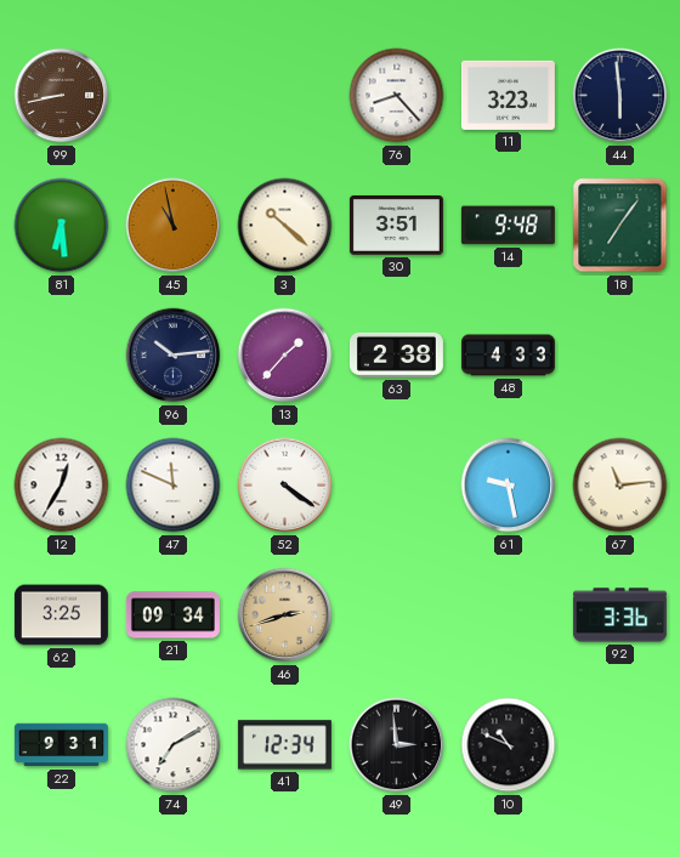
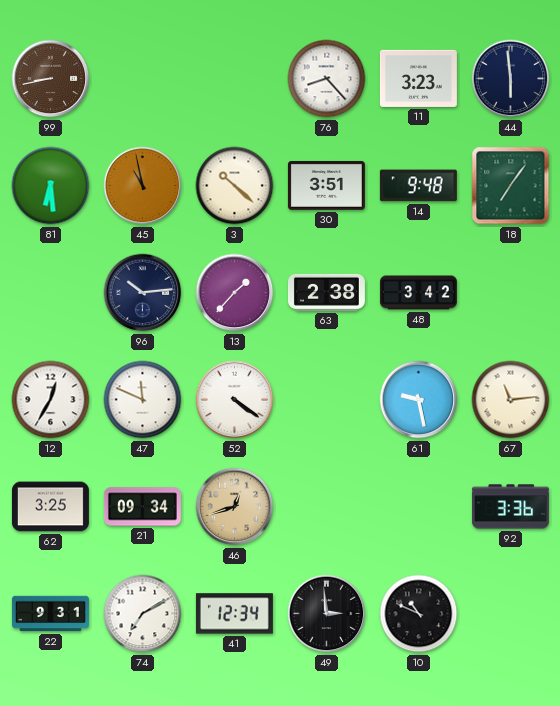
48: 4:33 -> 3:42
46: 2:42 -> 12:42
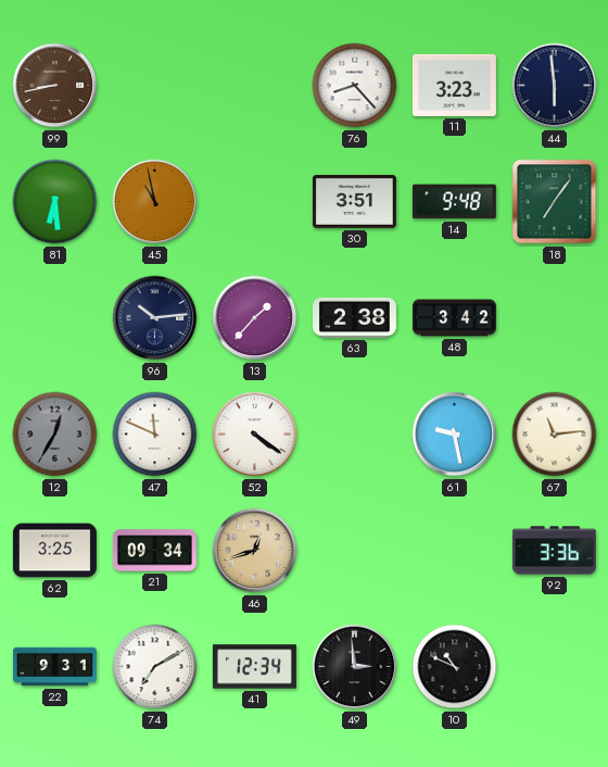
3: 10:22 -> none
12 dial: white -> grey
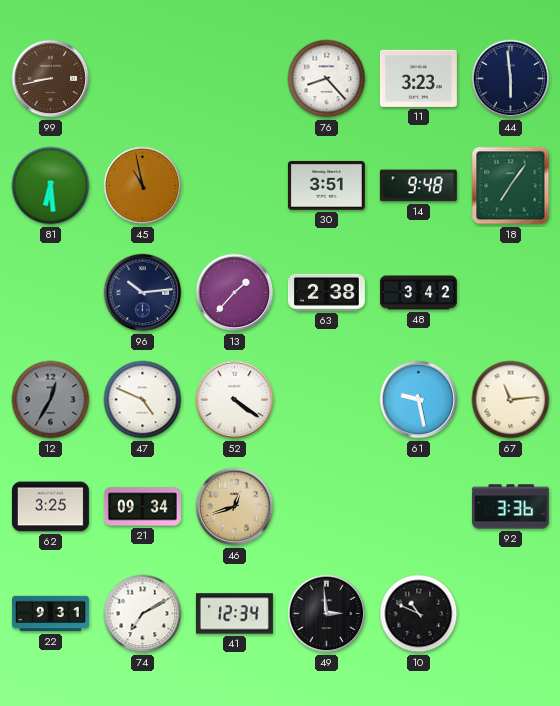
47: 11:49 -> 4:49
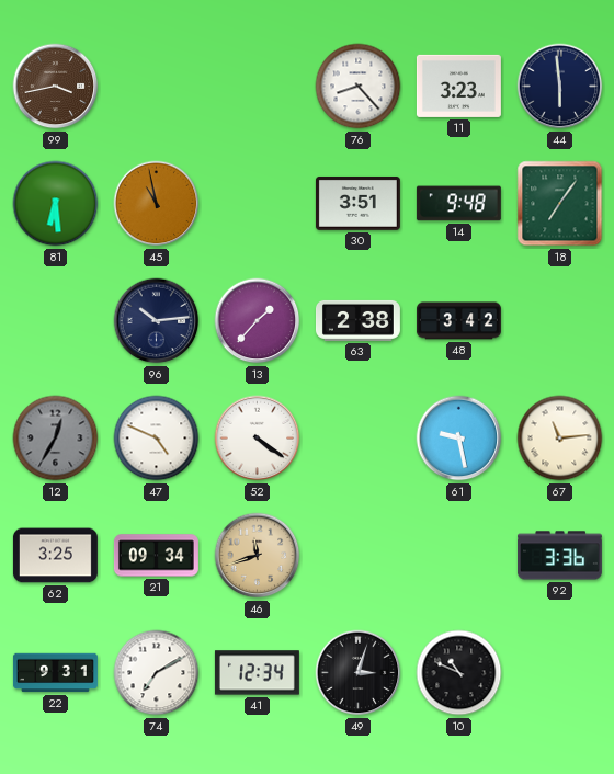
99: 8:43 -> 3:43
46: 12:42 -> 11:42
49: 2:59 -> 3:03
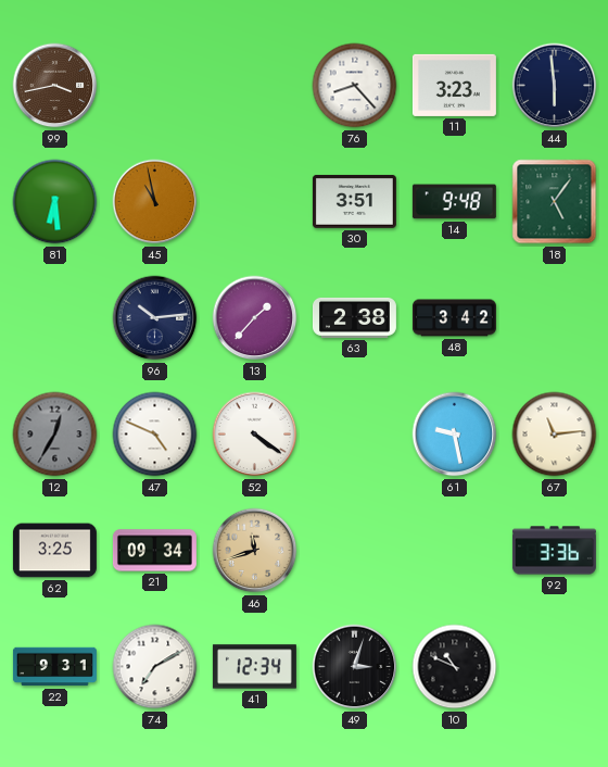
18: 7:06 -> 5:06
